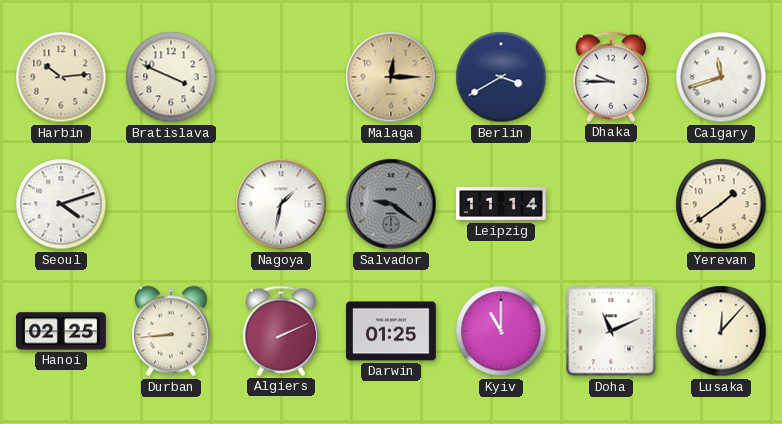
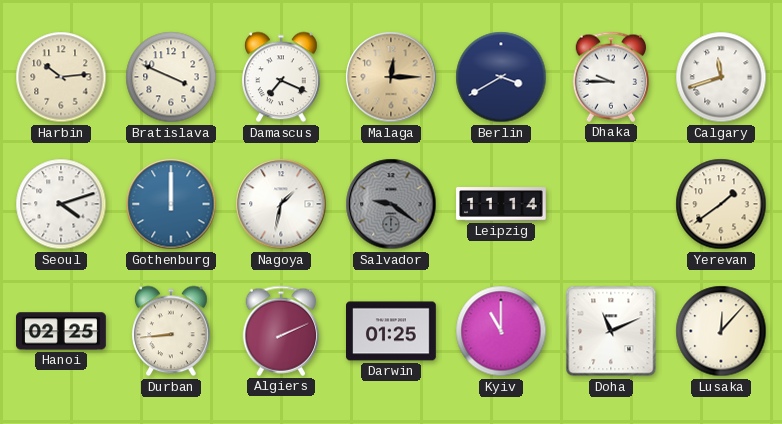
Damascus: none -> 7:19
Gothenburg: none -> 12:00
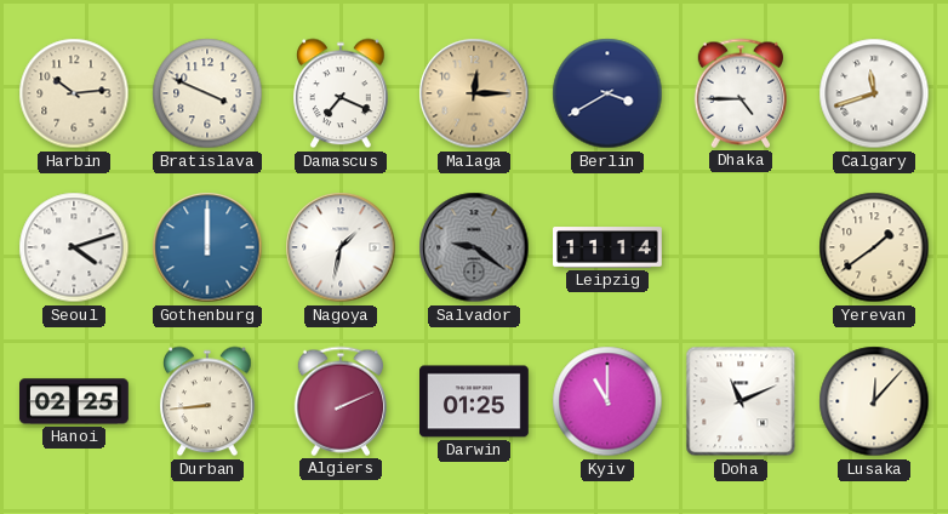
Dhaka: 9:45 -> 4:45
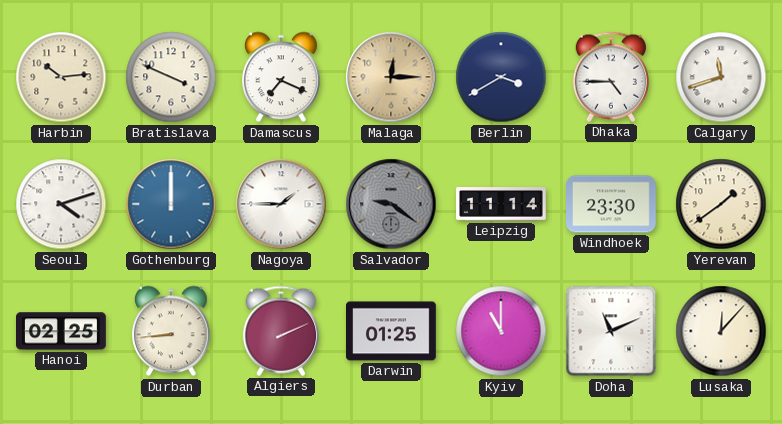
Nagoya: 1:32 -> 1:45
Windhoek: none -> 23:30
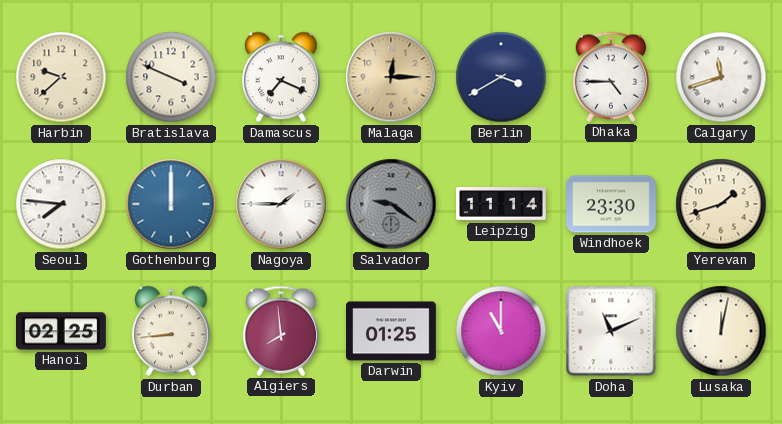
Harbin: 10:14 -> 9:38
Seoul: 4:12 -> 7:46
Yerevan: 1:39 -> 1:42
Algiers: 2:11 -> 7:59
Lusaka: 12:07 -> 12:02
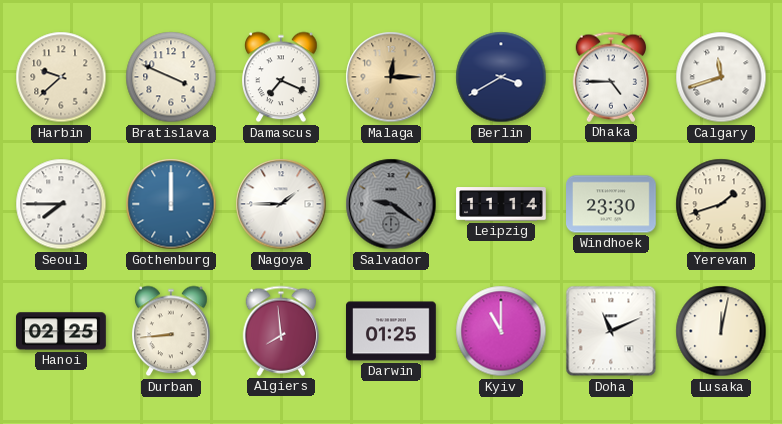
Seoul: 7:46 -> 7:45
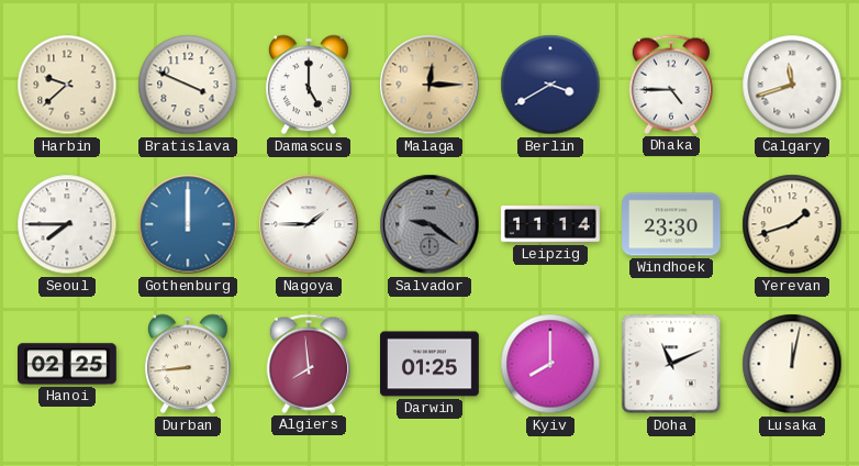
Damascus: 7:19 -> 5:00
Kyiv: 11:00 -> 8:00
